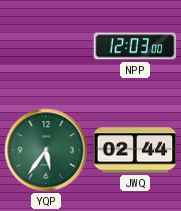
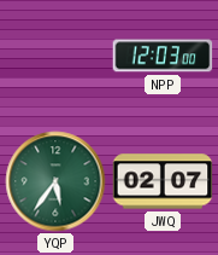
JWQ: 02:44 -> 02:07
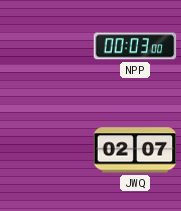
NPP: 12:03 -> 00:03
YQP: 5:36 -> none
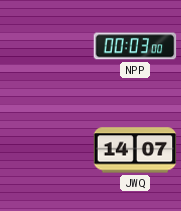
JWQ: 02:07 -> 14:07
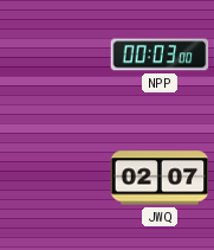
JWQ: 14:07 -> 02:07
